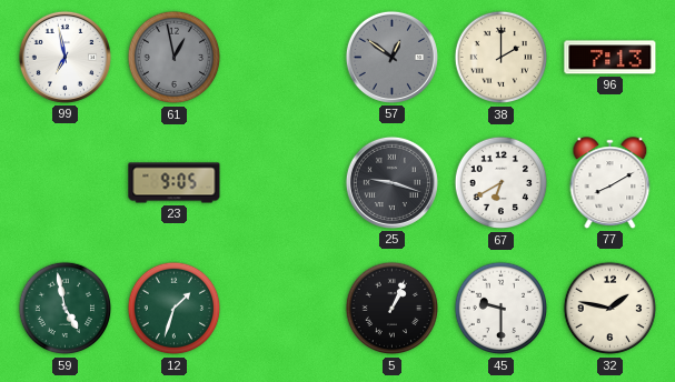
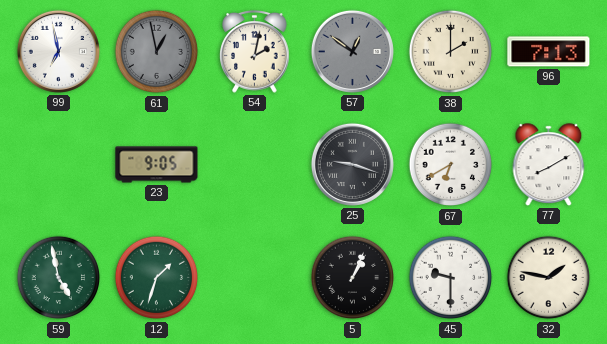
54: none -> 2:02
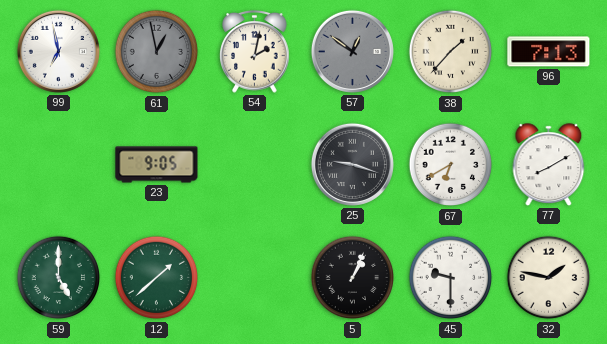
38: 2:00 -> 1:37
59: 4:58 -> 5:00
12: 1:33 -> 1:38
